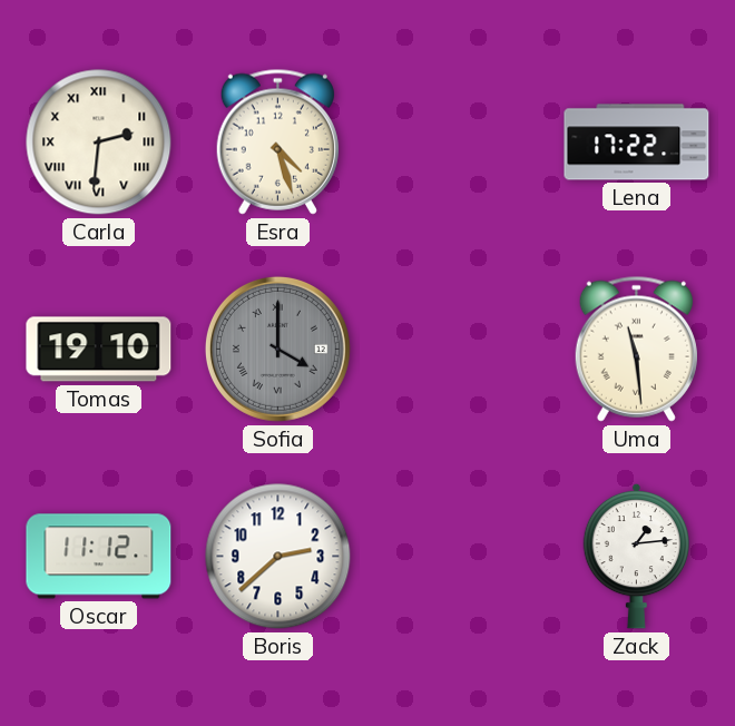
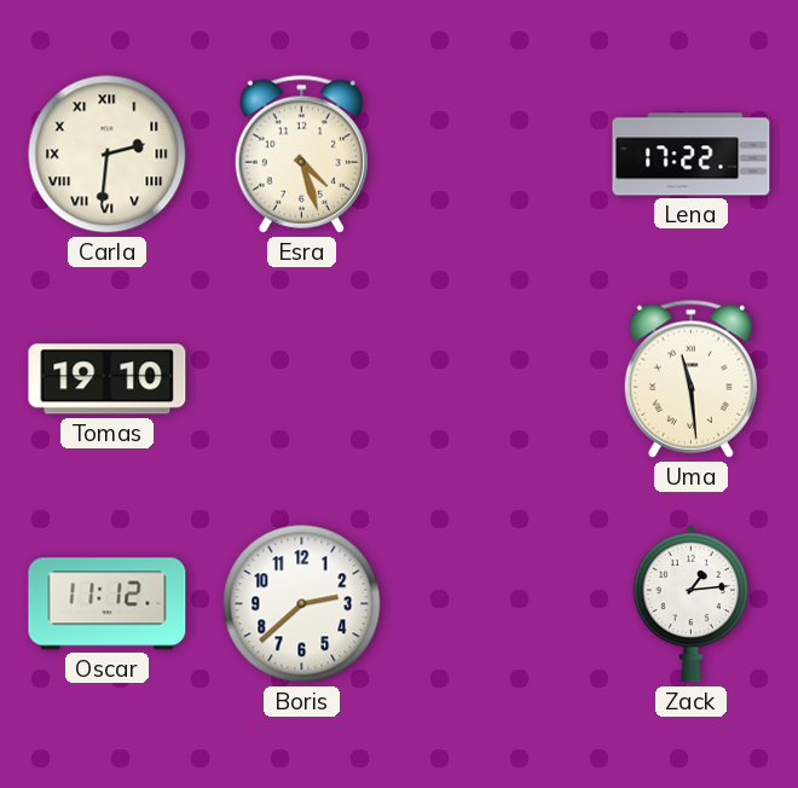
Sofia: 4:00 -> none
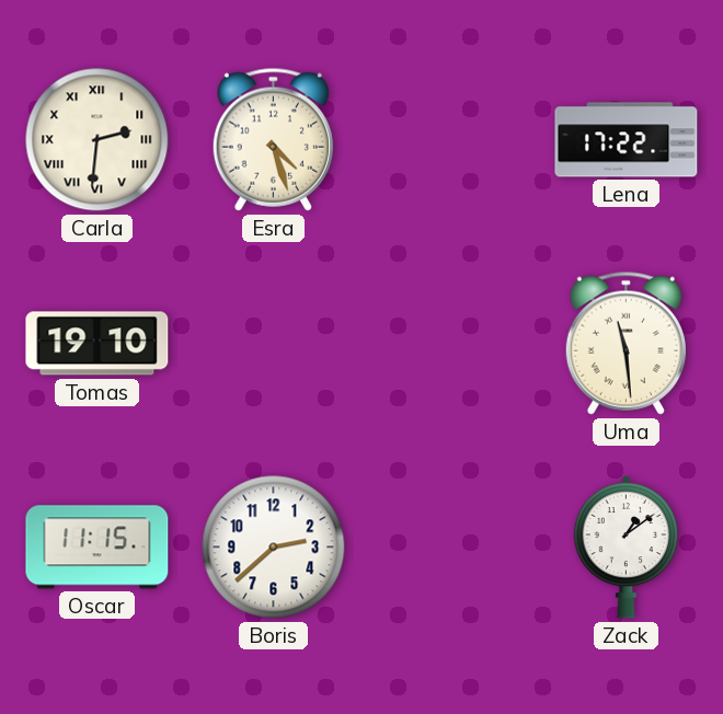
Oscar: 11:12 -> 11:15
Zack: 1:14 -> 1:09
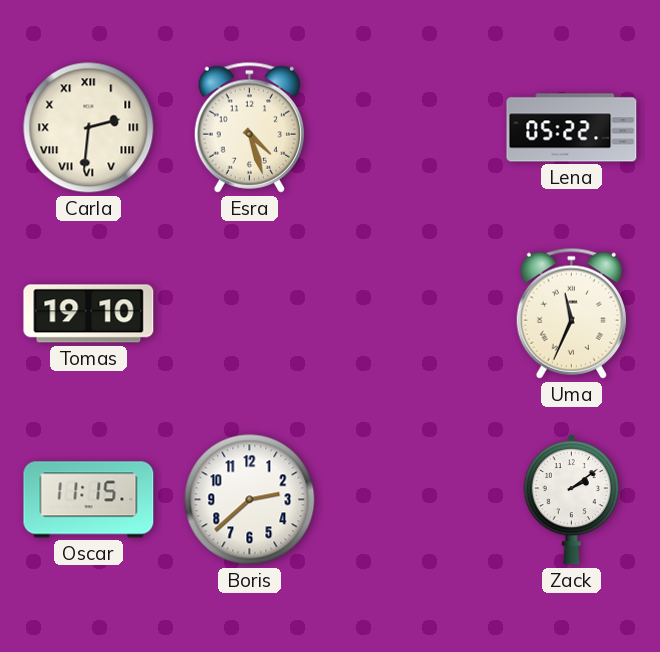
Lena: 17:22 -> 05:22
Uma: 11:29 -> 11:34
Zack: 1:09 -> 2:09
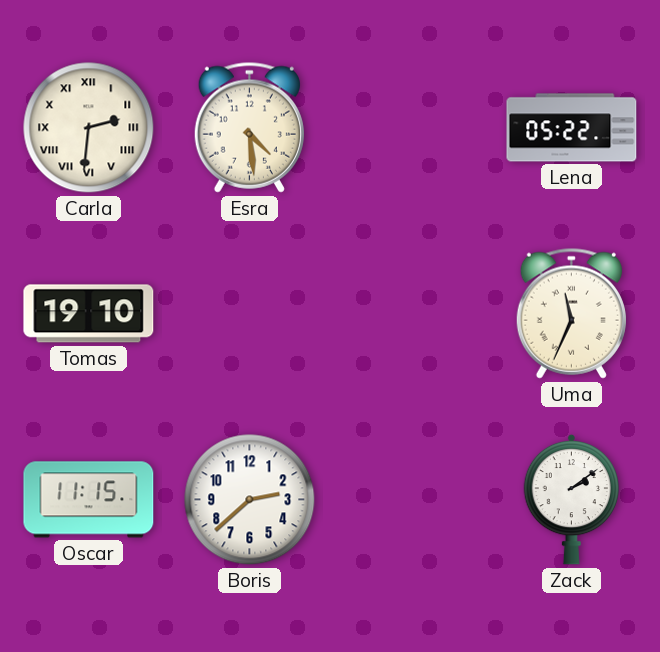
Esra: 4:27 -> 4:29
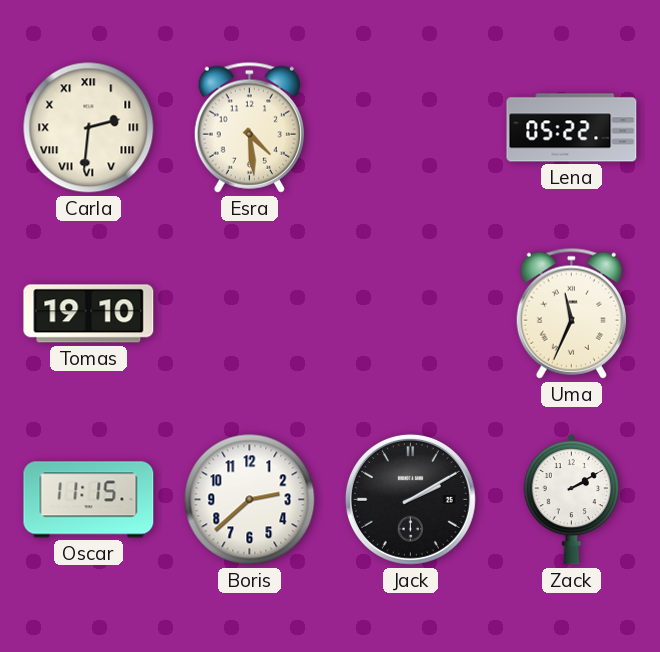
Jack: none -> 2:10
Zack: 2:09 -> 2:10
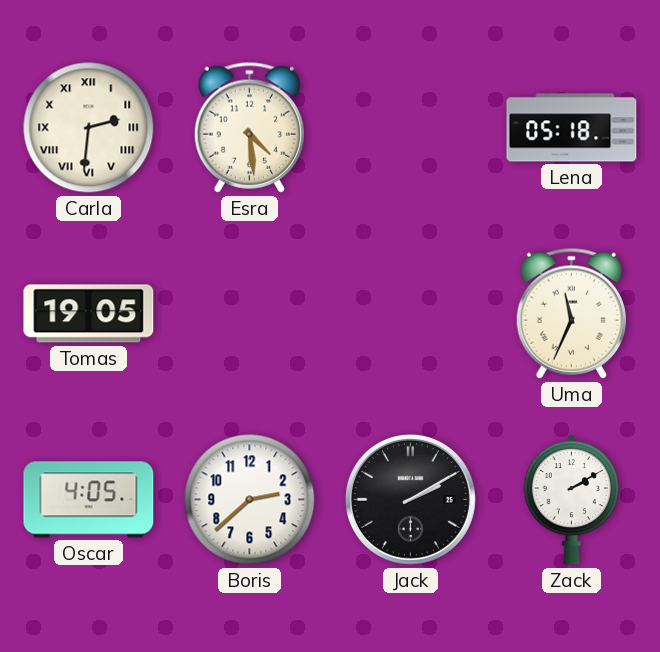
Lena: 05:22 -> 05:18
Tomas: 19:10 -> 19:05
Oscar: 11:15 -> 4:05
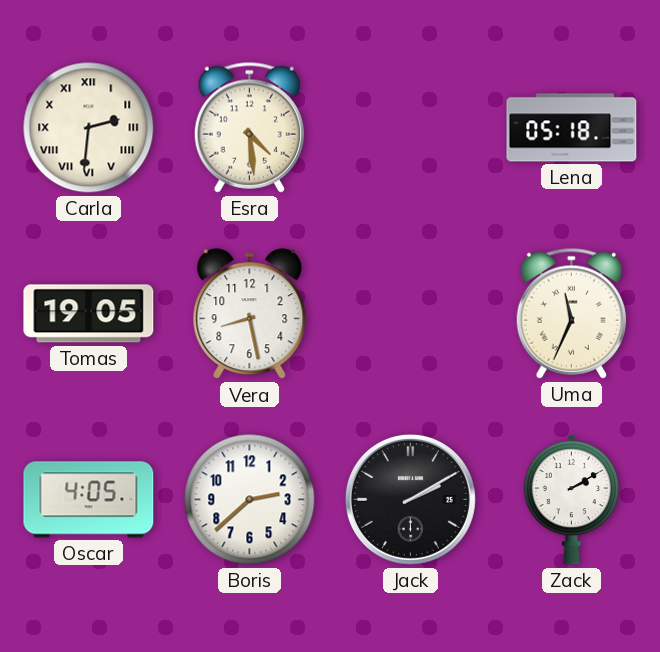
Vera: none -> 8:28
